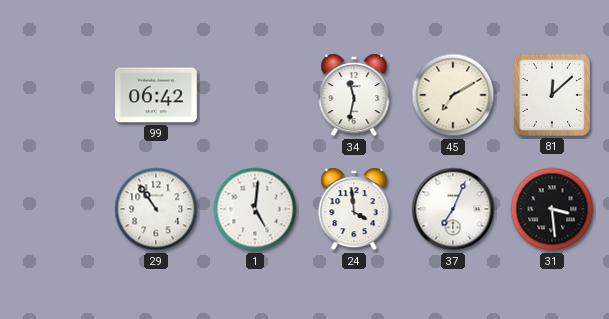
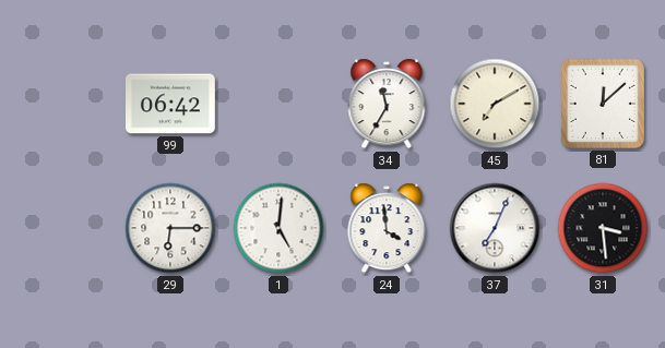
34: 11:32 -> 11:35
29: 10:54 -> 6:15
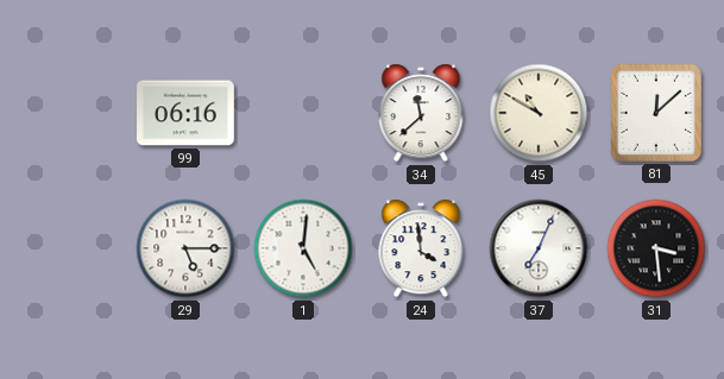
99: 06:42 -> 06:16
34: 11:35 -> 11:38
45: 7:10 -> 10:50
29: 6:15 -> 5:15
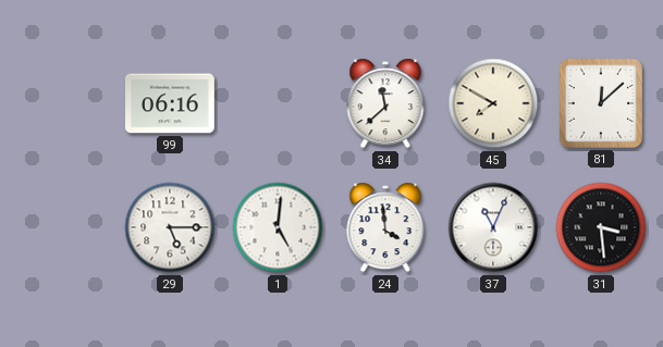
45: 10:50 -> 7:50
37: 7:04 -> 11:04
